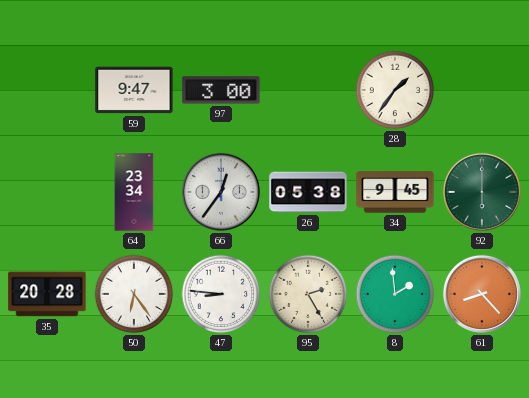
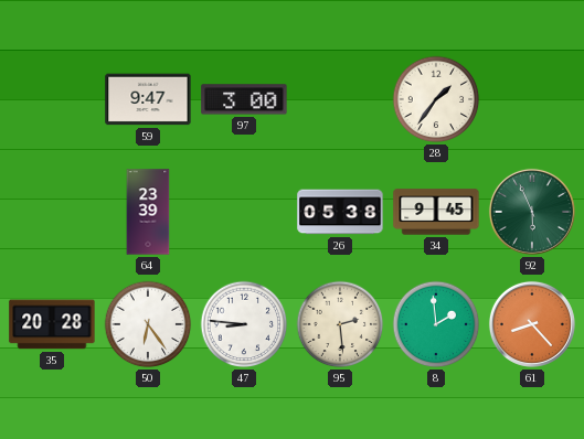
64: 23:34 -> 23:39
66: 12:36 -> none
92: 6:00 -> 5:56
95: 2:25 -> 2:29
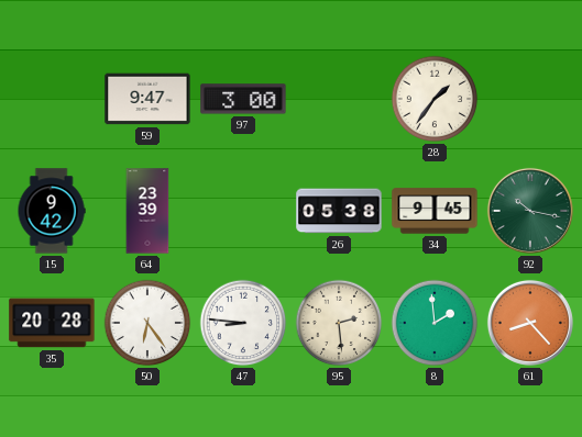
15: none -> 9:42
92: 5:56 -> 10:17
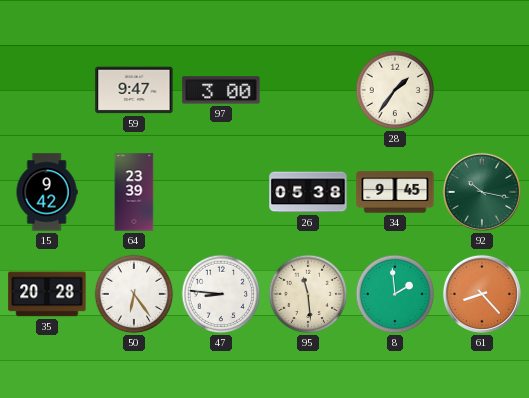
95: 2:29 -> 11:29
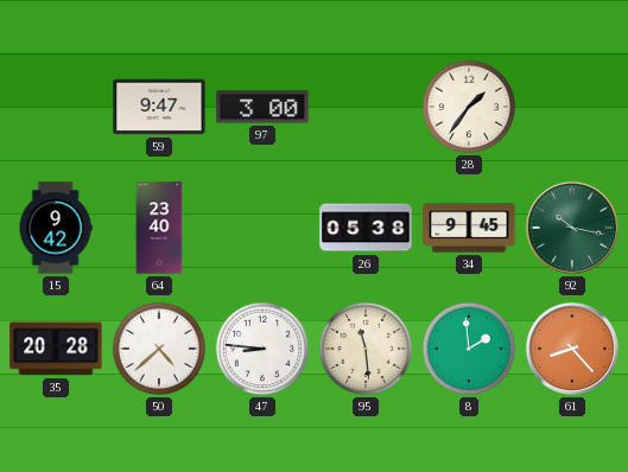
64: 23:39 -> 23:40
50: 6:24 -> 4:38
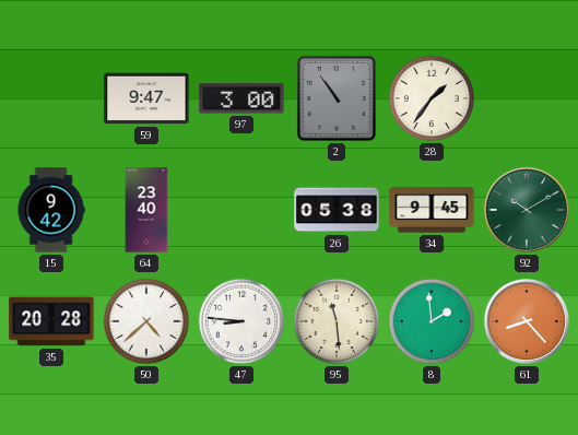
2: none -> 10:54
92: 10:17 -> 10:10
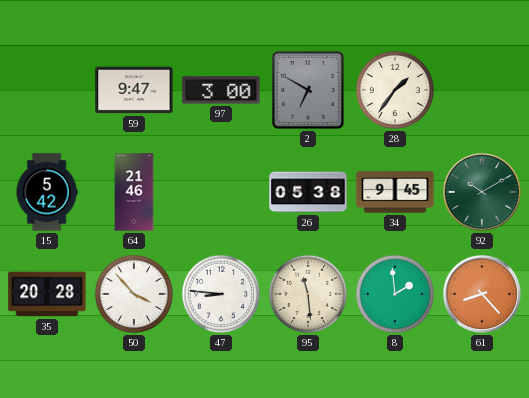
2: 10:54 -> 6:50
15: 9:42 -> 5:42
64: 23:40 -> 21:46
50: 4:38 -> 3:53
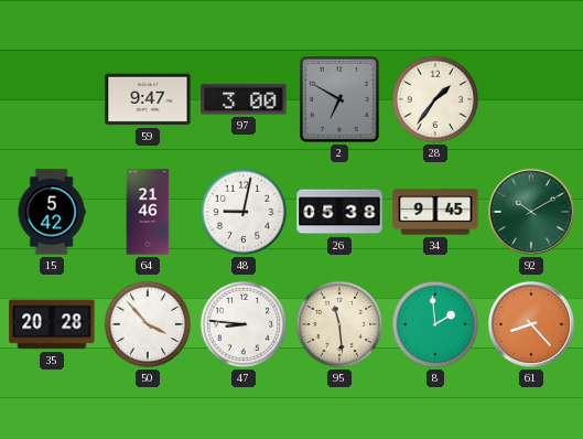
48: none -> 9:02
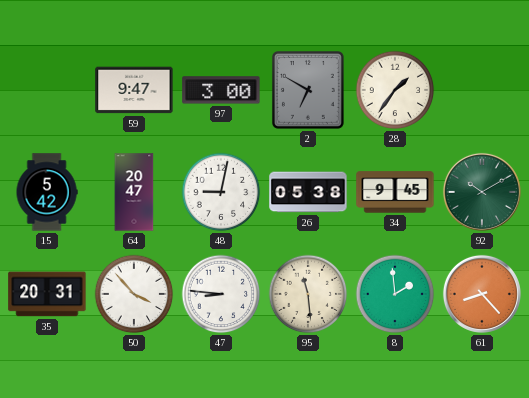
64: 21:46 -> 20:47
35: 20:28 -> 20:31
